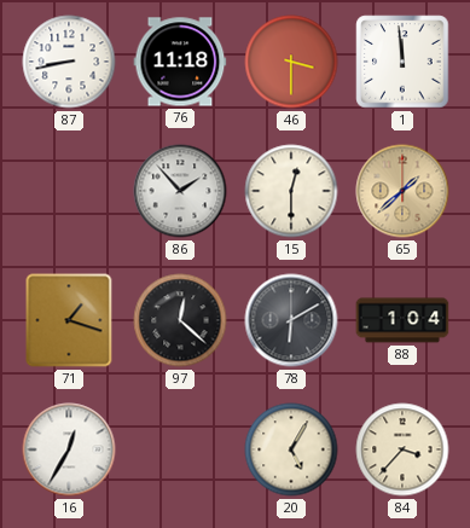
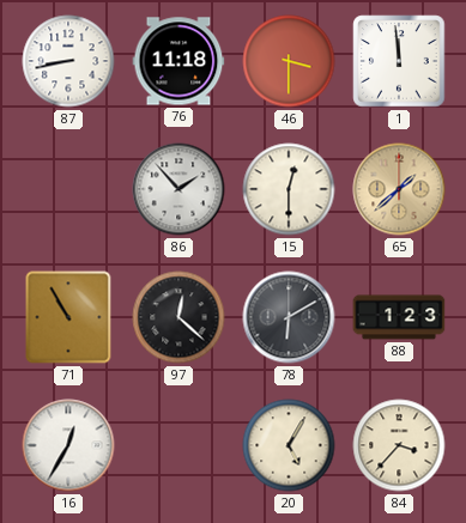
71: 1:18 -> 10:55
88: 1:04 -> 1:23
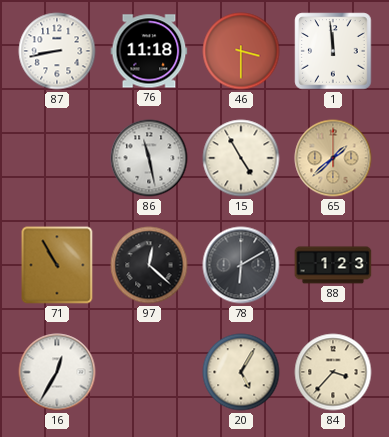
86: 1:53 -> 11:28
15: 12:30 -> 4:55
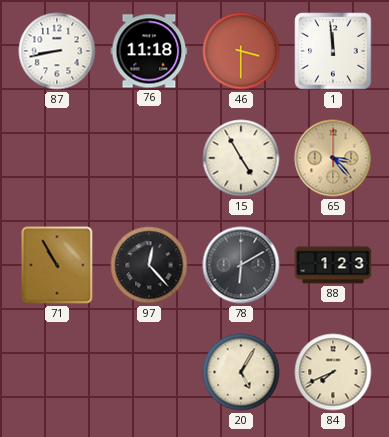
86: 11:28 -> none
65: 1:38 -> 3:23
97: 12:22 -> 12:23
16: 12:35 -> none
84: 3:37 -> 7:41
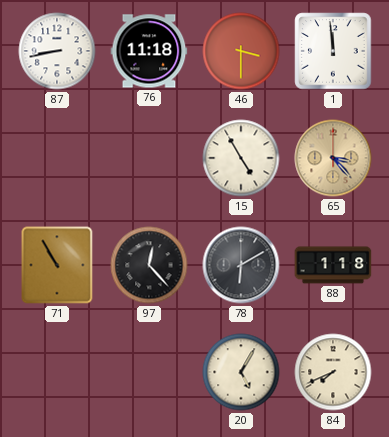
88: 1:23 -> 1:18
